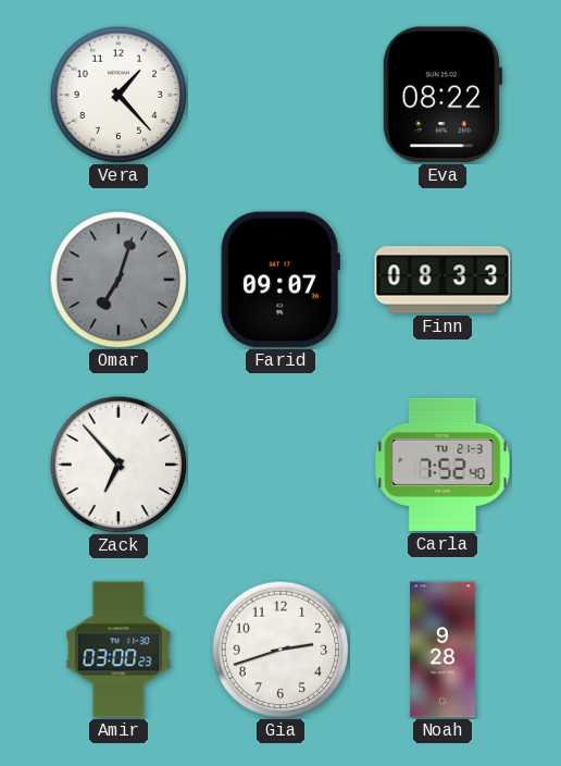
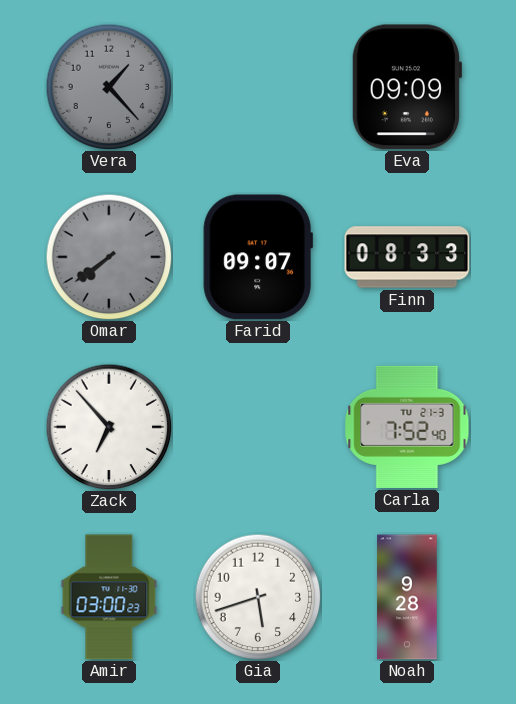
Vera dial: white -> grey
Eva: 08:22 -> 09:09
Omar: 7:03 -> 7:39
Gia: 2:42 -> 5:42
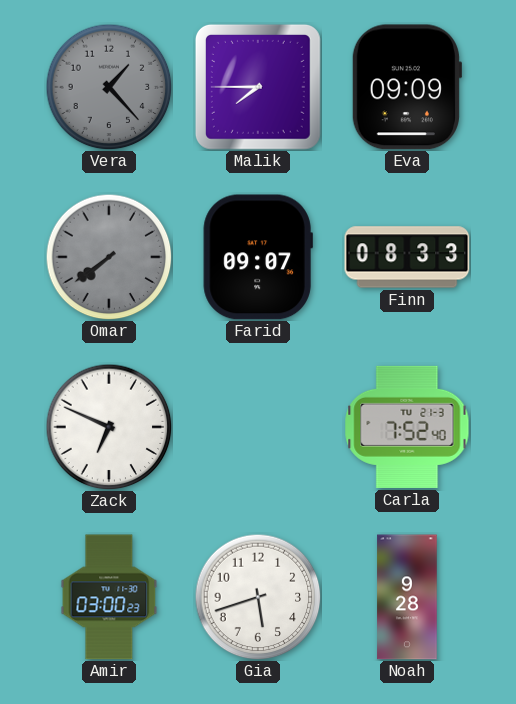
Malik: none -> 7:45
Zack: 6:53 -> 6:49
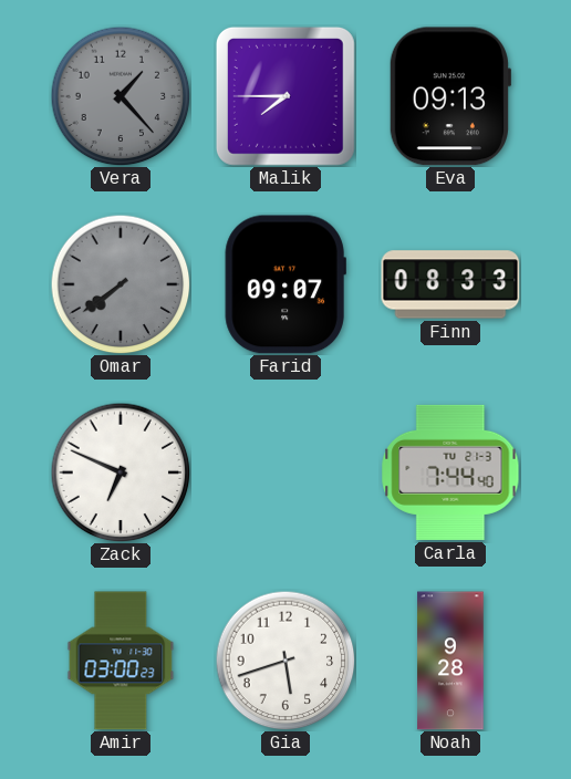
Eva: 09:09 -> 09:13
Carla: 7:52 -> 7:44
